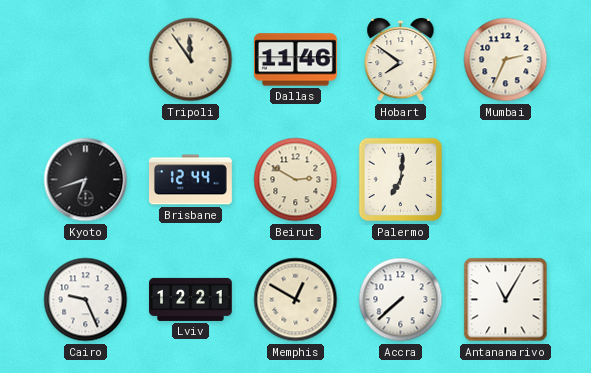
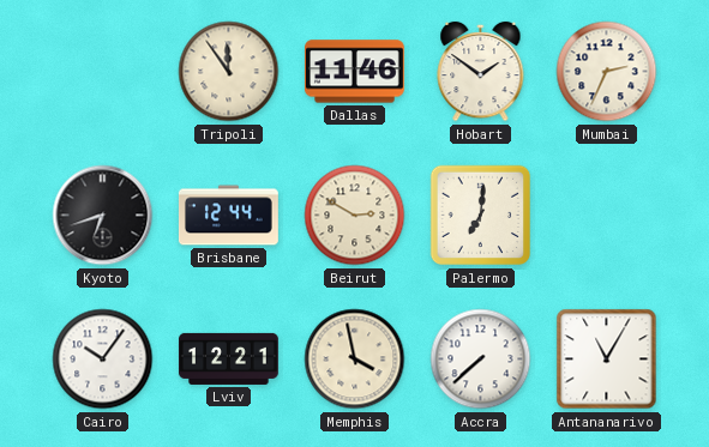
Hobart: 7:51 -> 1:51
Cairo: 9:26 -> 10:06
Memphis: 12:50 -> 3:58
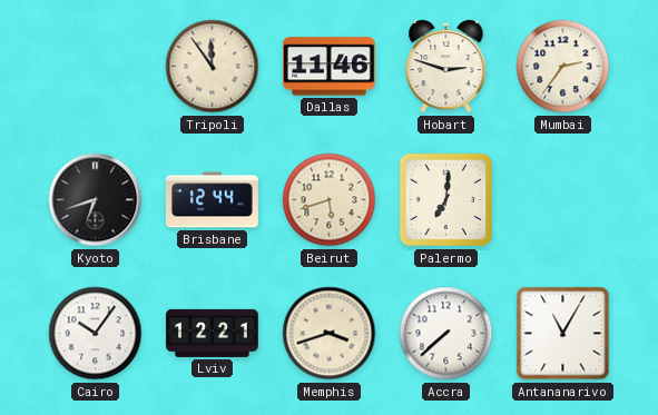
Hobart: 1:51 -> 2:48
Mumbai: 2:34 -> 2:36
Beirut: 2:50 -> 5:42
Memphis: 3:58 -> 3:42
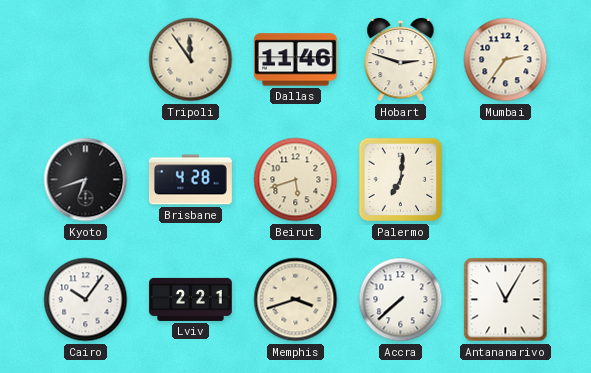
Brisbane: 12:44 -> 4:28
Lviv: 12:21 -> 2:21
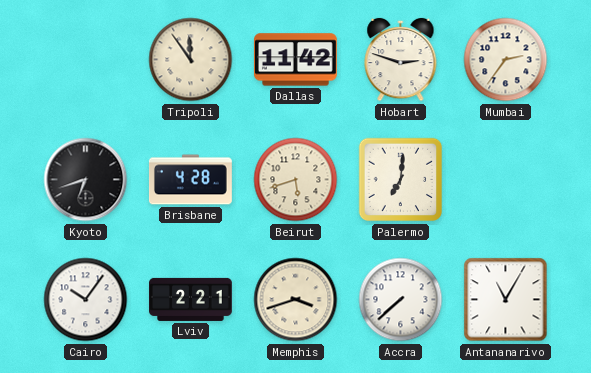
Dallas: 11:46 -> 11:42
